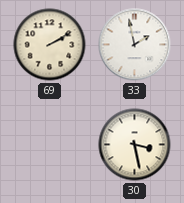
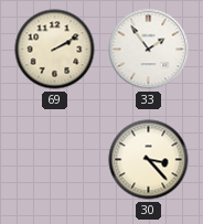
33: 1:58 -> 1:54
30: 3:28 -> 3:23
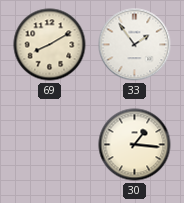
69: 2:10 -> 8:10
30: 3:23 -> 1:16
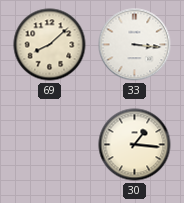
69: 8:10 -> 8:08
33: 1:54 -> 3:16
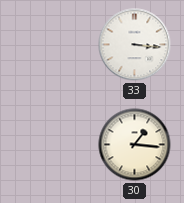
69: 8:08 -> none
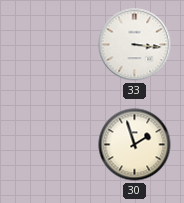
30: 1:16 -> 1:57
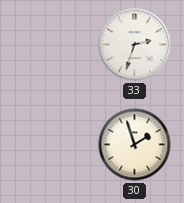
33: 3:16 -> 2:33
